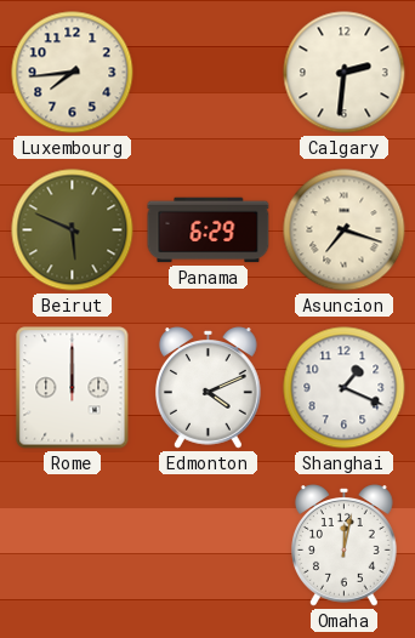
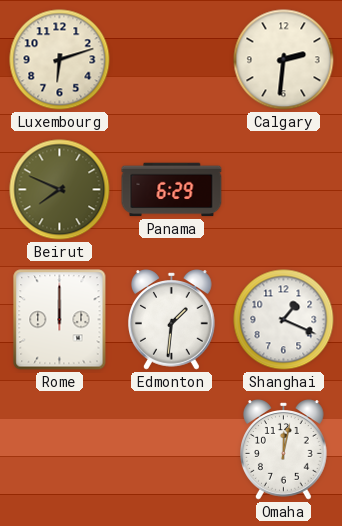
Luxembourg: 7:44 -> 6:12
Beirut: 5:49 -> 7:49
Asuncion: 7:18 -> none
Edmonton: 4:11 -> 1:31
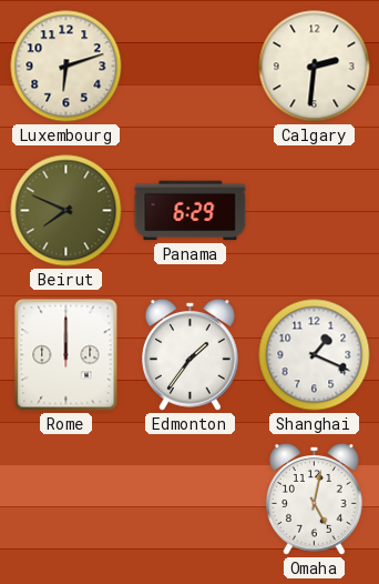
Edmonton: 1:31 -> 1:36
Omaha: 12:02 -> 5:02
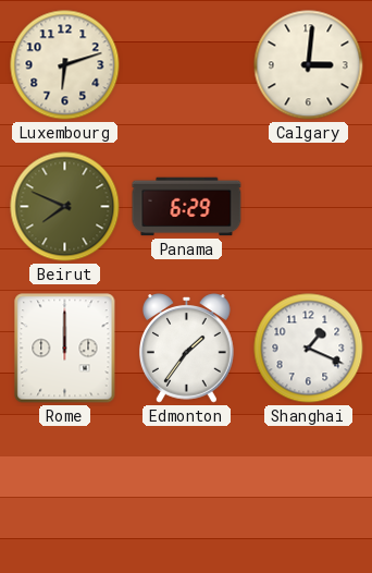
Calgary: 2:31 -> 3:01
Omaha: 5:02 -> none
